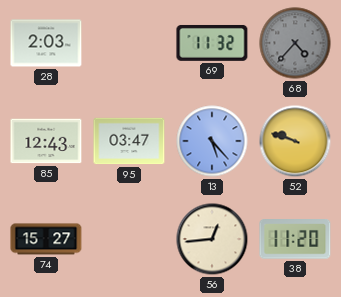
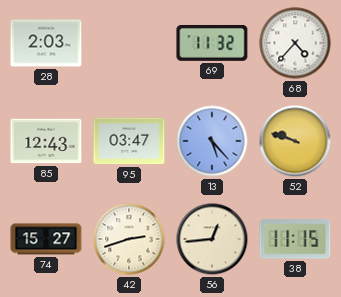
68 dial: grey -> white
42: none -> 2:42
38: 11:20 -> 11:15
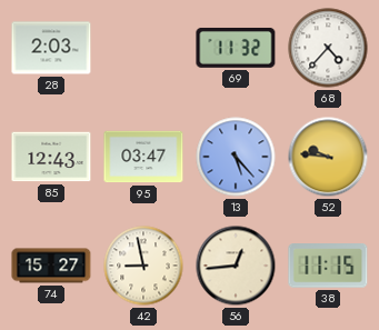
52: 9:48 -> 9:46
42: 2:42 -> 8:58
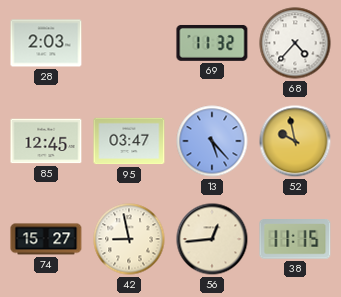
85: 12:43 -> 12:45
52: 9:46 -> 9:58
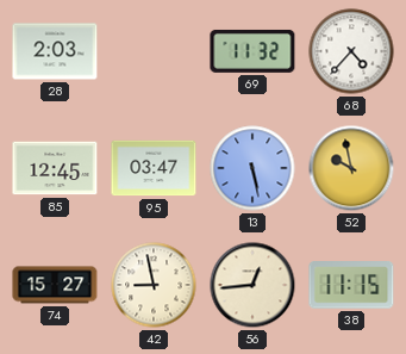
13: 5:23 -> 5:28
